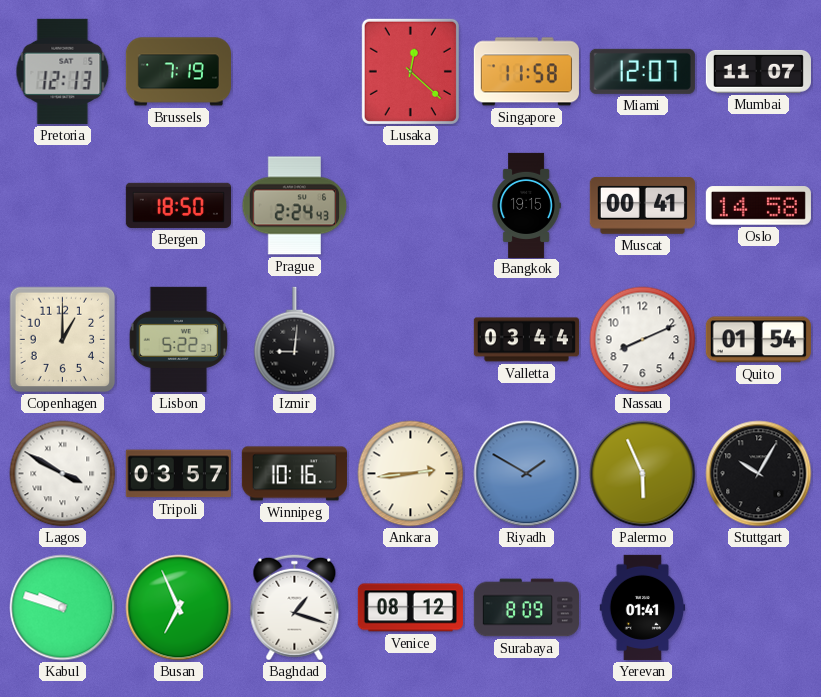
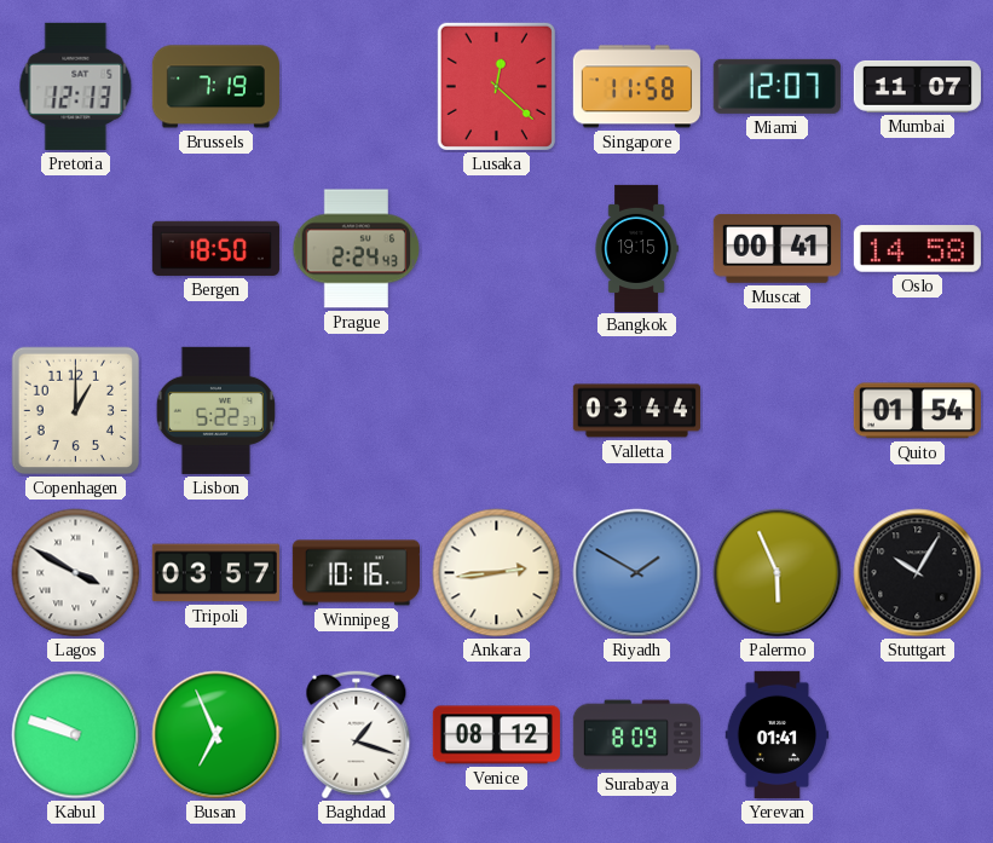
Izmir: 9:01 -> none
Nassau: 8:11 -> none
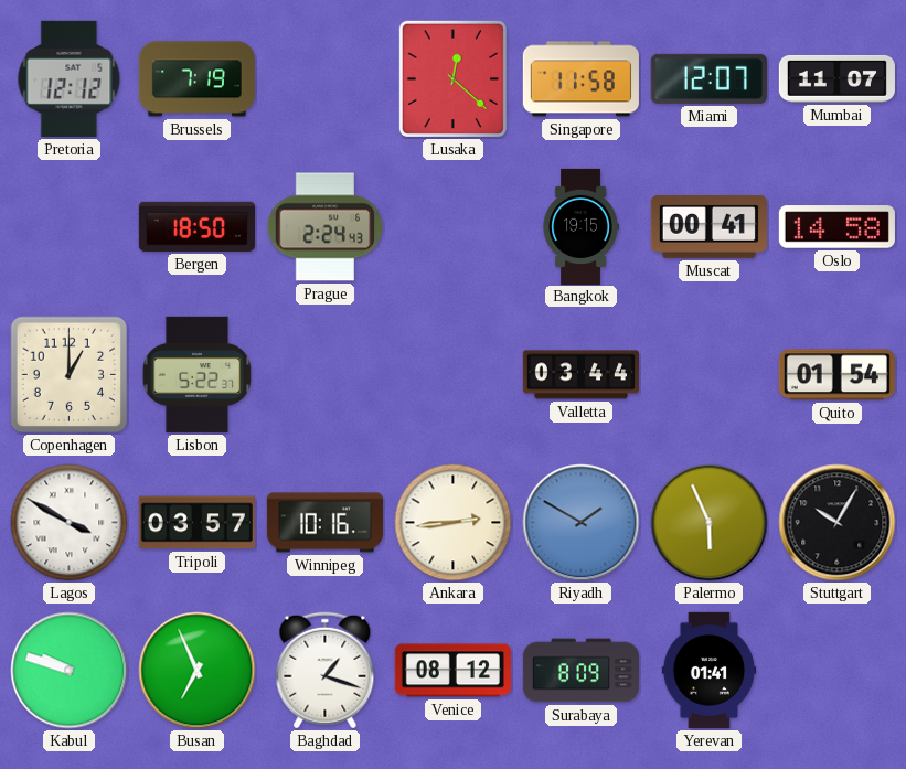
Pretoria: 12:13 -> 12:12
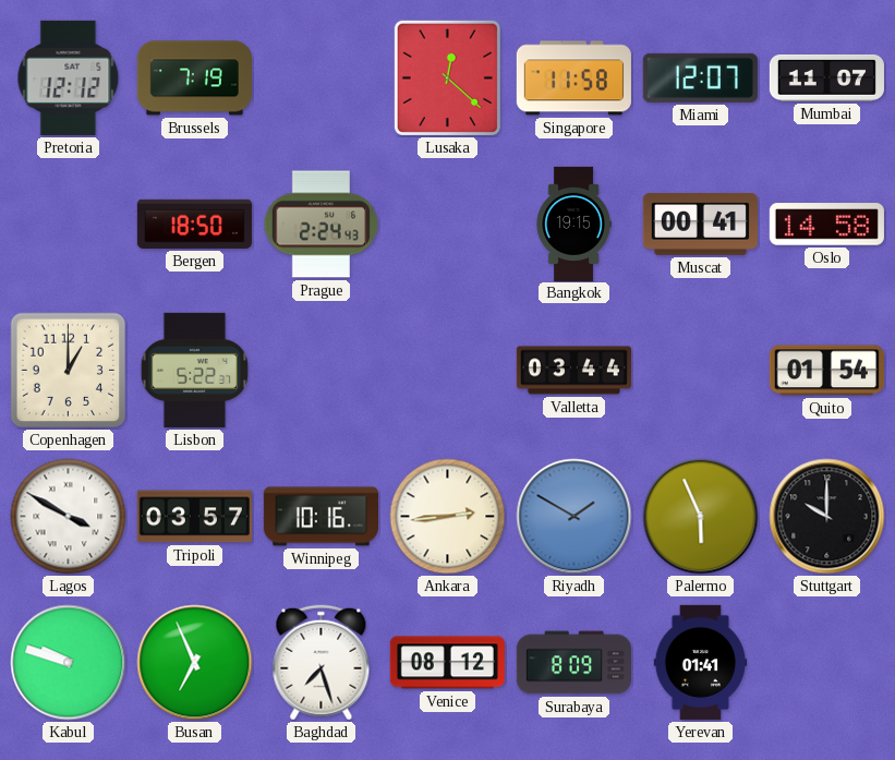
Stuttgart: 10:05 -> 10:00
Baghdad: 1:18 -> 7:27
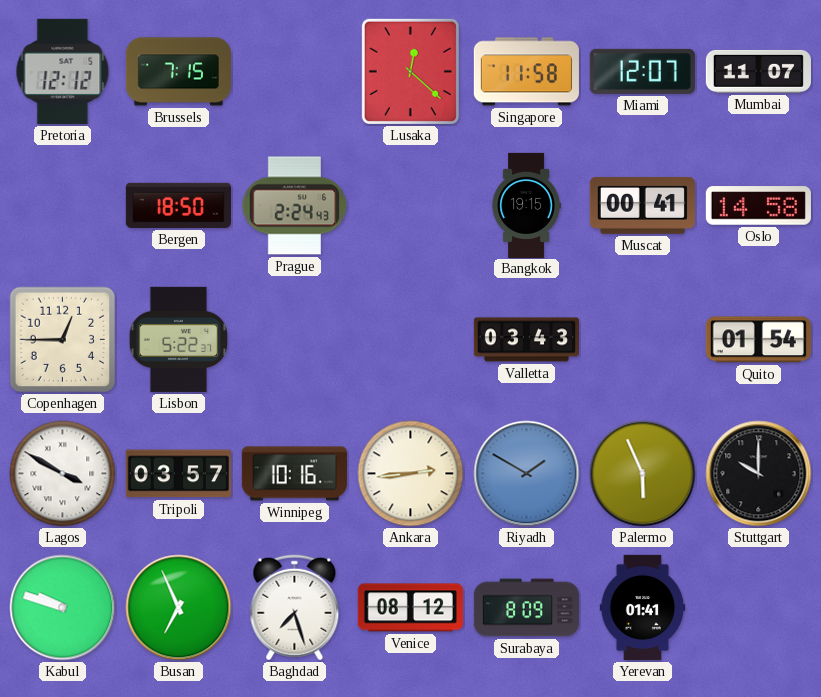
Brussels: 7:19 -> 7:15
Copenhagen: 1:00 -> 12:45
Valletta: 03:44 -> 03:43
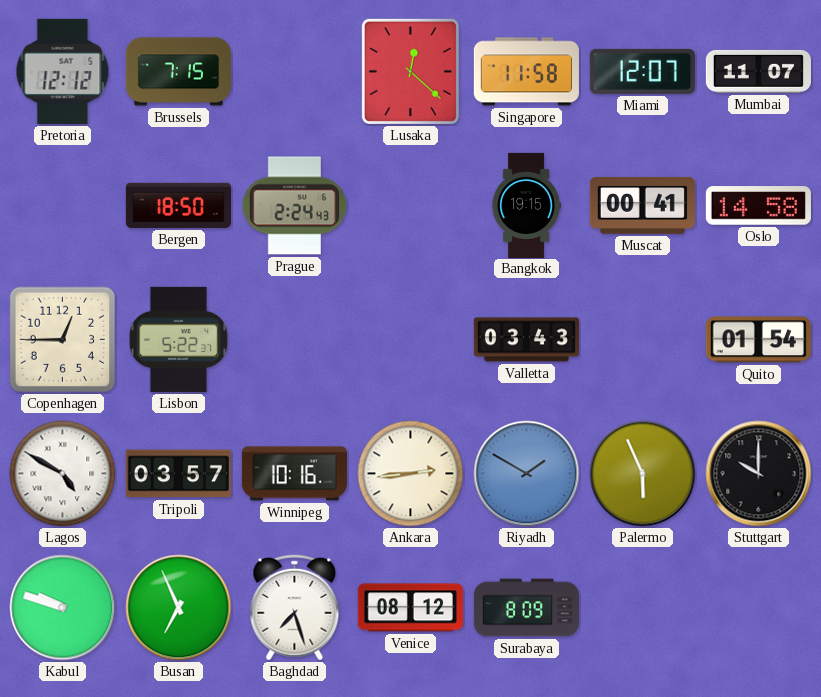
Lagos: 3:50 -> 4:50
Yerevan: 01:41 -> none
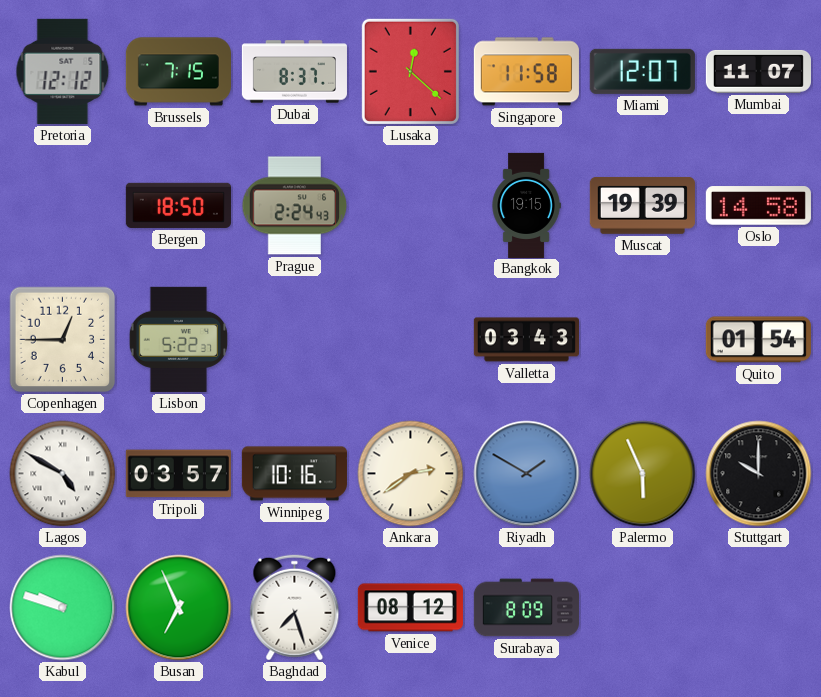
Dubai: none -> 8:37
Muscat: 00:41 -> 19:39
Ankara: 2:44 -> 2:39
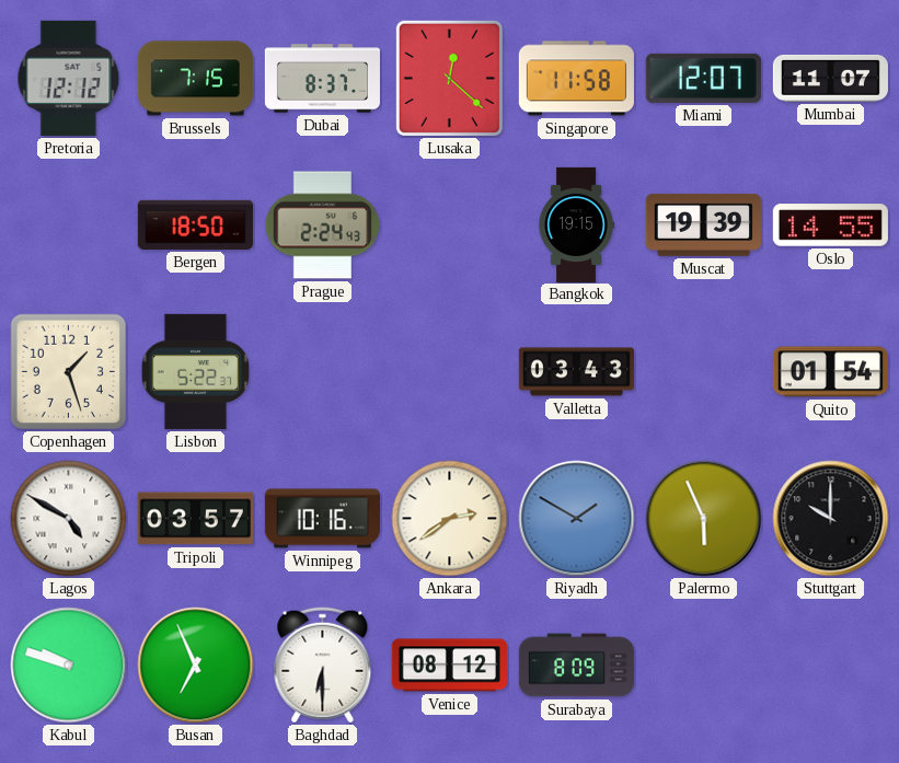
Oslo: 14:58 -> 14:55
Copenhagen: 12:45 -> 1:27
Baghdad: 7:27 -> 6:30
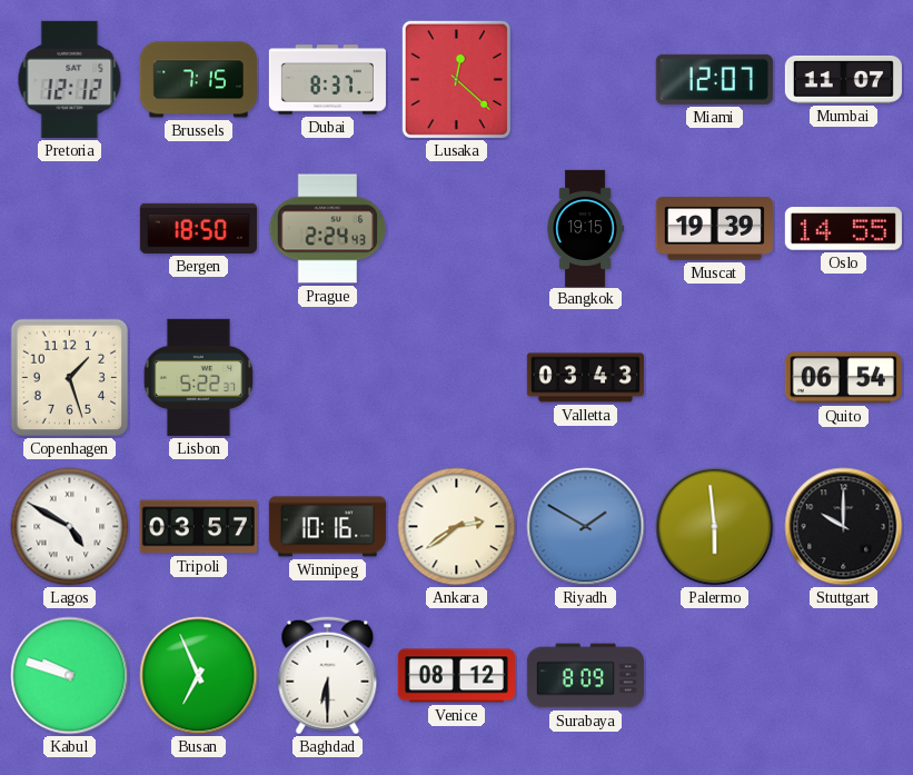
Singapore: 11:58 -> none
Quito: 01:54 -> 06:54
Palermo: 5:56 -> 5:59
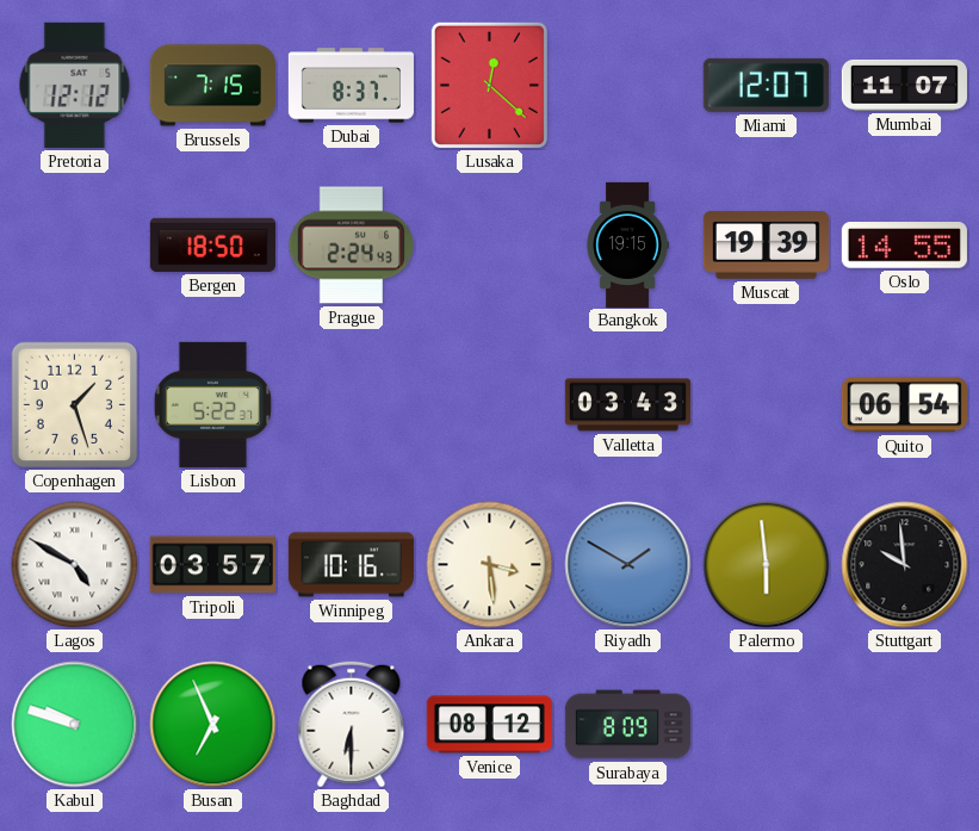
Ankara: 2:39 -> 3:29
Stuttgart: 10:00 -> 9:59
